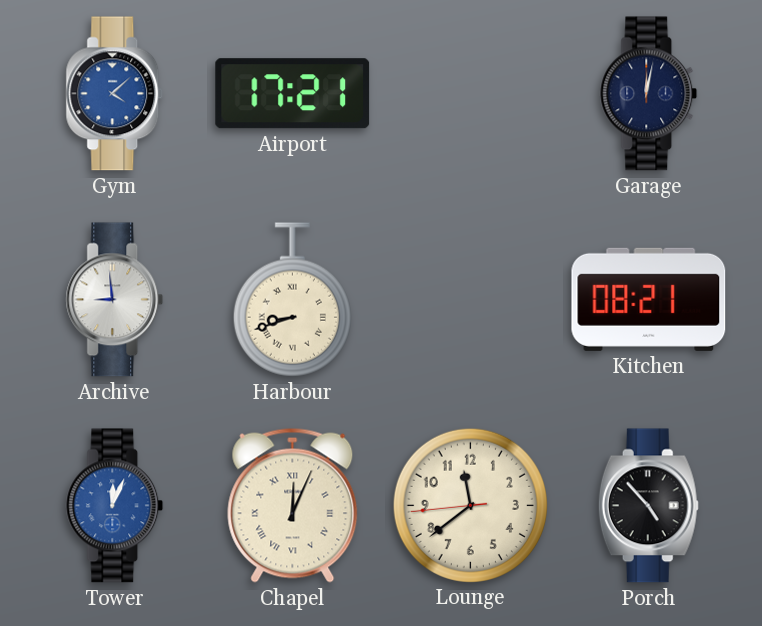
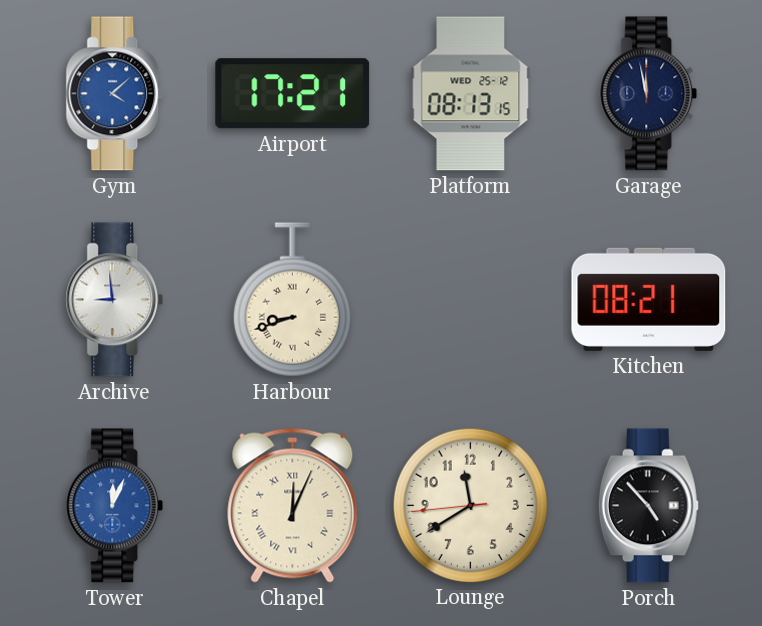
Platform: none -> 08:13
Garage: 12:02 -> 11:58
Lounge: 11:38 -> 11:39
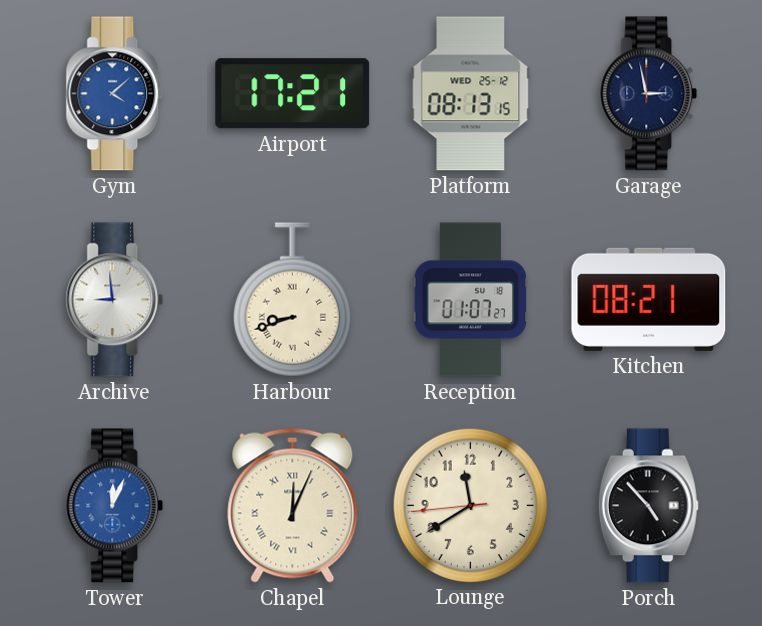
Garage: 11:58 -> 2:58
Reception: none -> 01:07
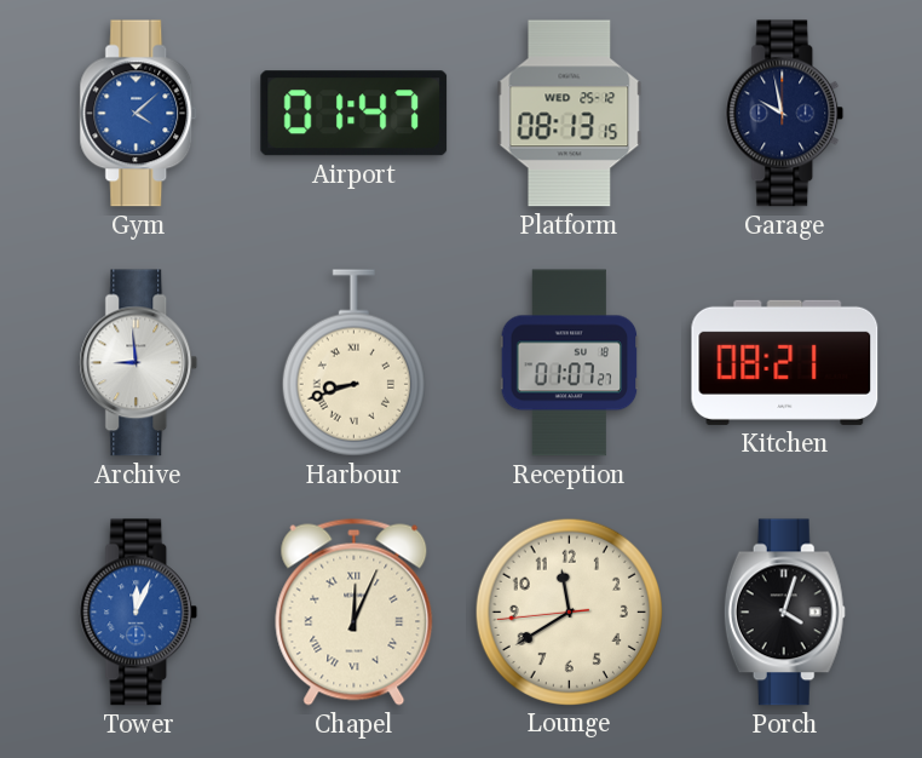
Airport: 17:21 -> 01:47
Garage: 2:58 -> 9:58
Porch: 4:53 -> 4:03
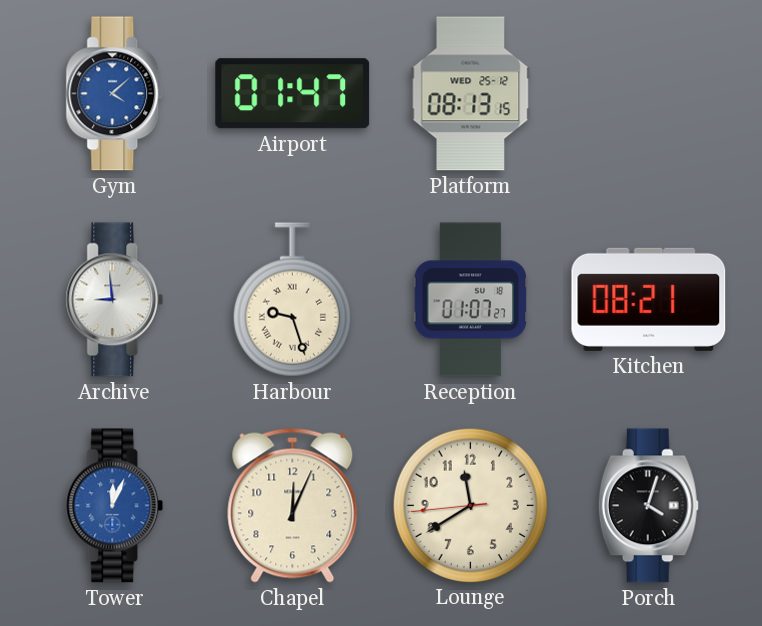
Garage: 9:58 -> none
Harbour: 8:42 -> 9:27
Chapel numerals: Roman -> Arabic
